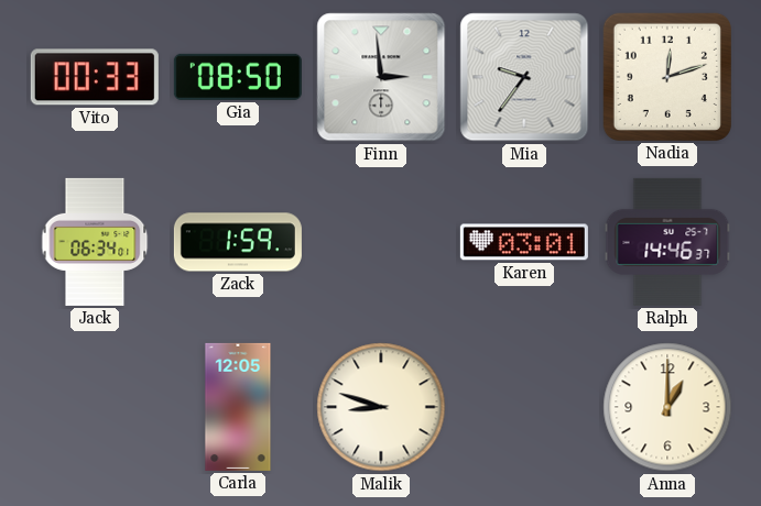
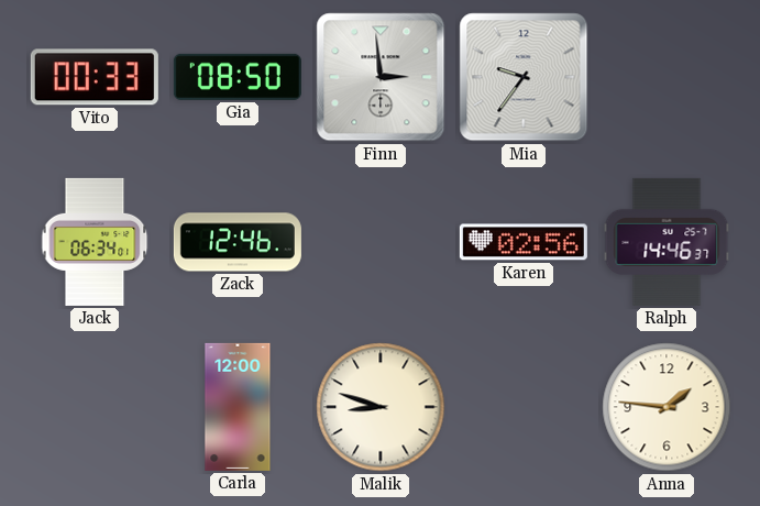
Nadia: 12:12 -> none
Zack: 1:59 -> 12:46
Karen: 03:01 -> 02:56
Carla: 12:05 -> 12:00
Anna: 1:00 -> 1:46
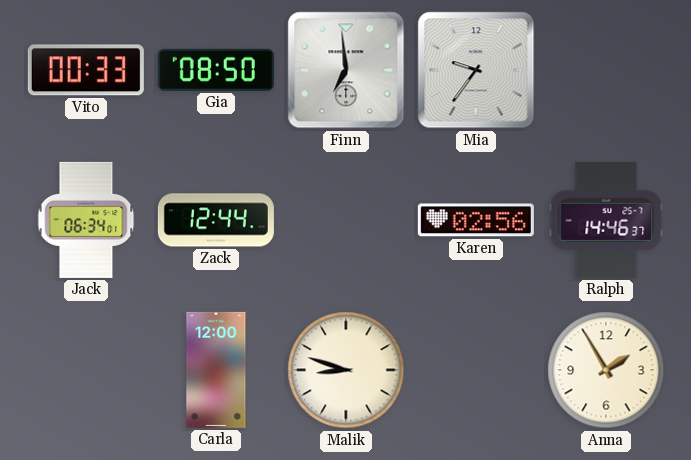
Finn: 2:59 -> 6:59
Zack: 12:46 -> 12:44
Anna: 1:46 -> 1:55
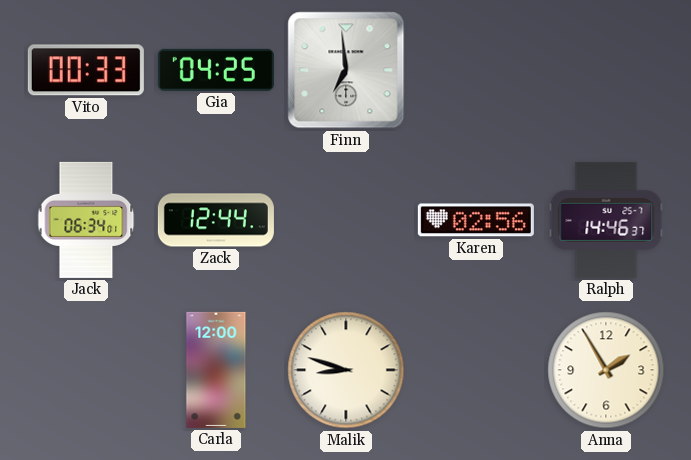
Gia: 08:50 -> 04:25
Mia: 9:36 -> none
